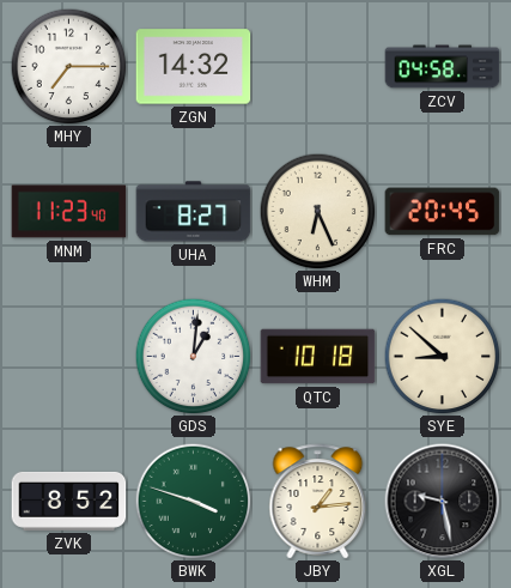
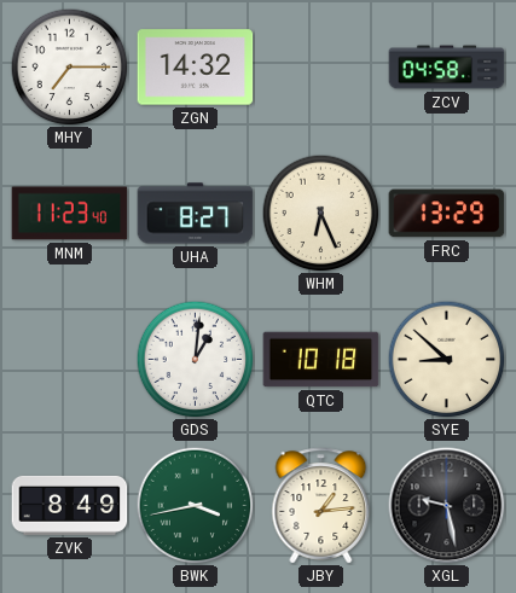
FRC: 20:45 -> 13:29
ZVK: 8:52 -> 8:49
BWK: 3:48 -> 3:43
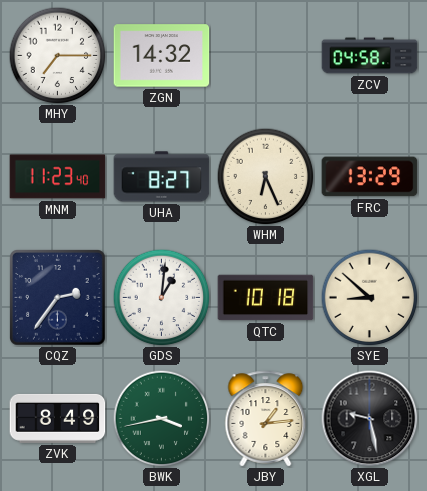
CQZ: none -> 2:36
